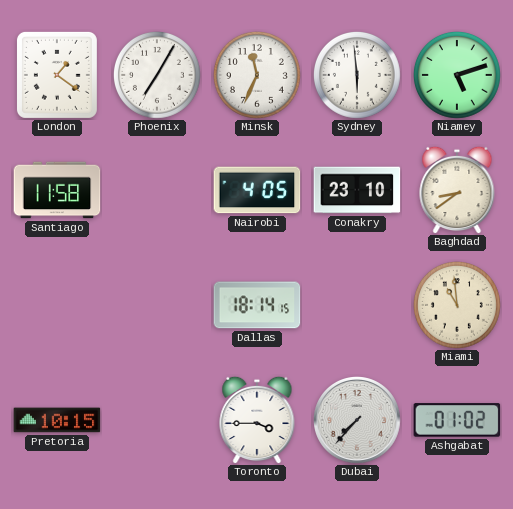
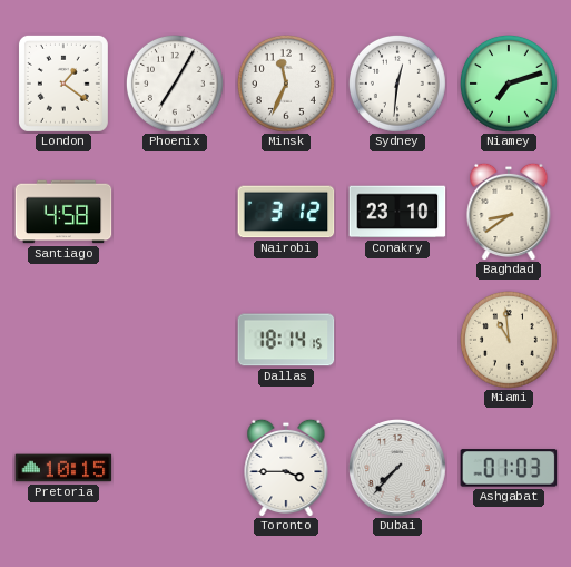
Sydney: 5:59 -> 12:31
Niamey: 5:12 -> 7:12
Santiago: 11:58 -> 4:58
Nairobi: 4:05 -> 3:12
Ashgabat: 01:02 -> 01:03
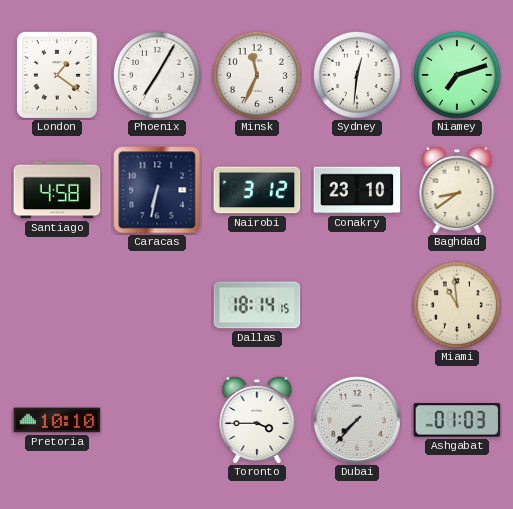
Caracas: none -> 6:32
Pretoria: 10:15 -> 10:10
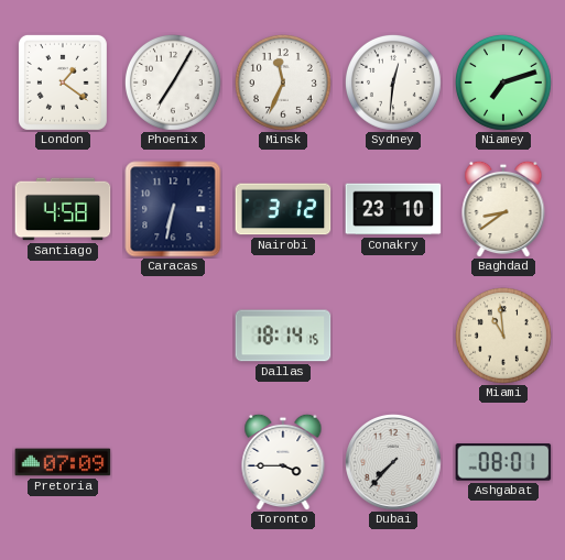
Pretoria: 10:10 -> 07:09
Ashgabat: 01:03 -> 08:01
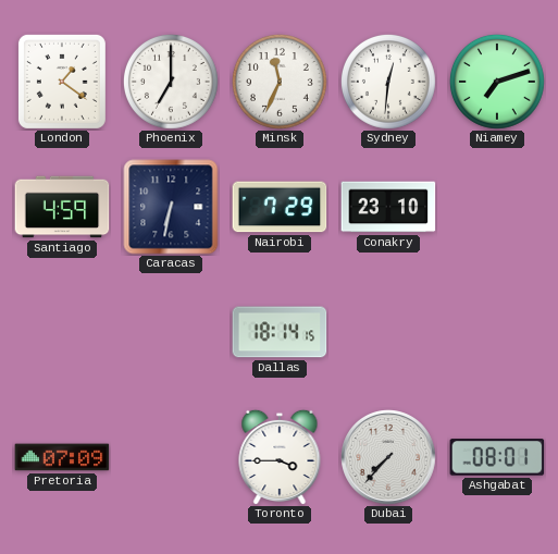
Phoenix: 7:05 -> 7:00
Santiago: 4:58 -> 4:59
Nairobi: 3:12 -> 7:29
Baghdad: 8:39 -> none
Miami: 10:59 -> none
